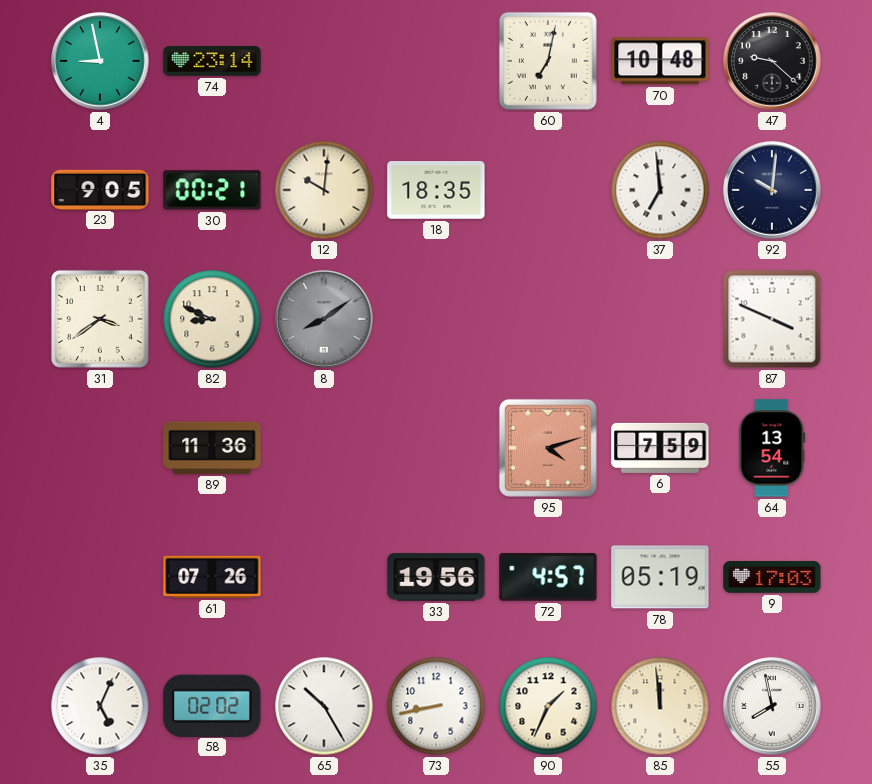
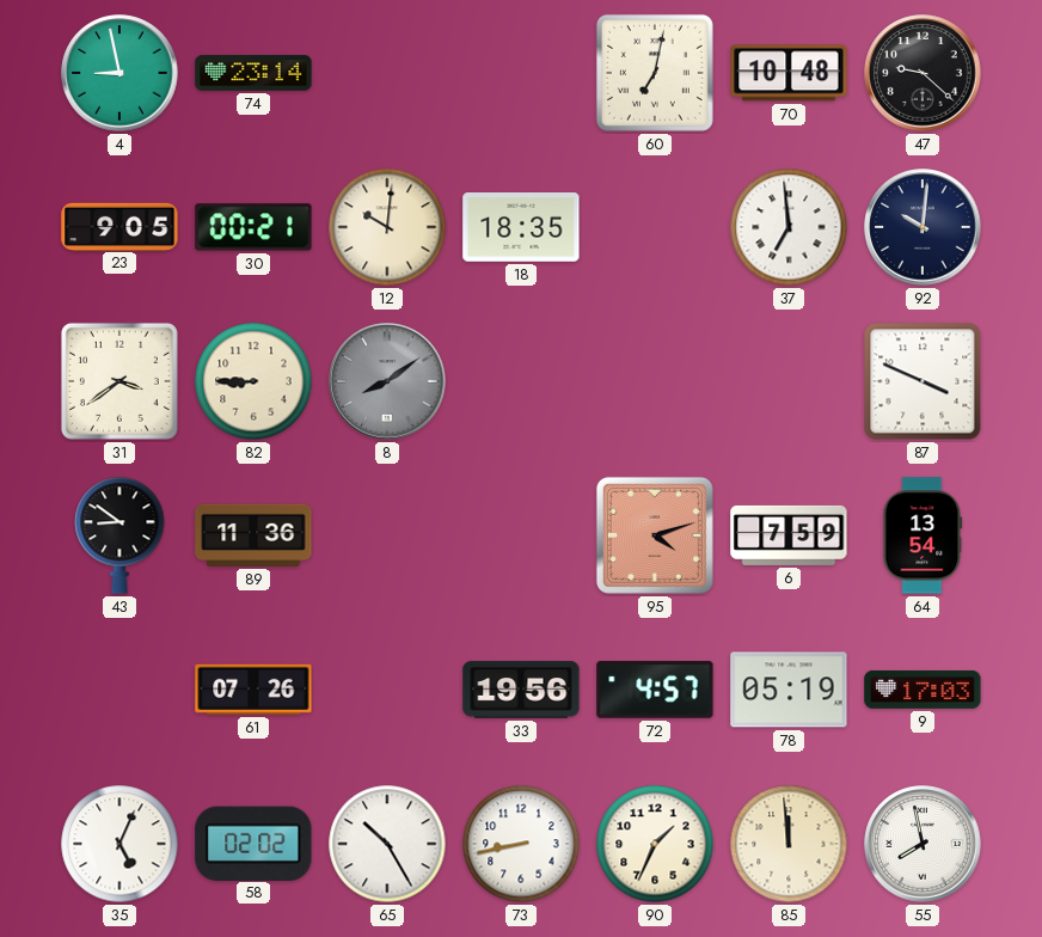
82: 8:49 -> 8:45
43: none -> 8:51
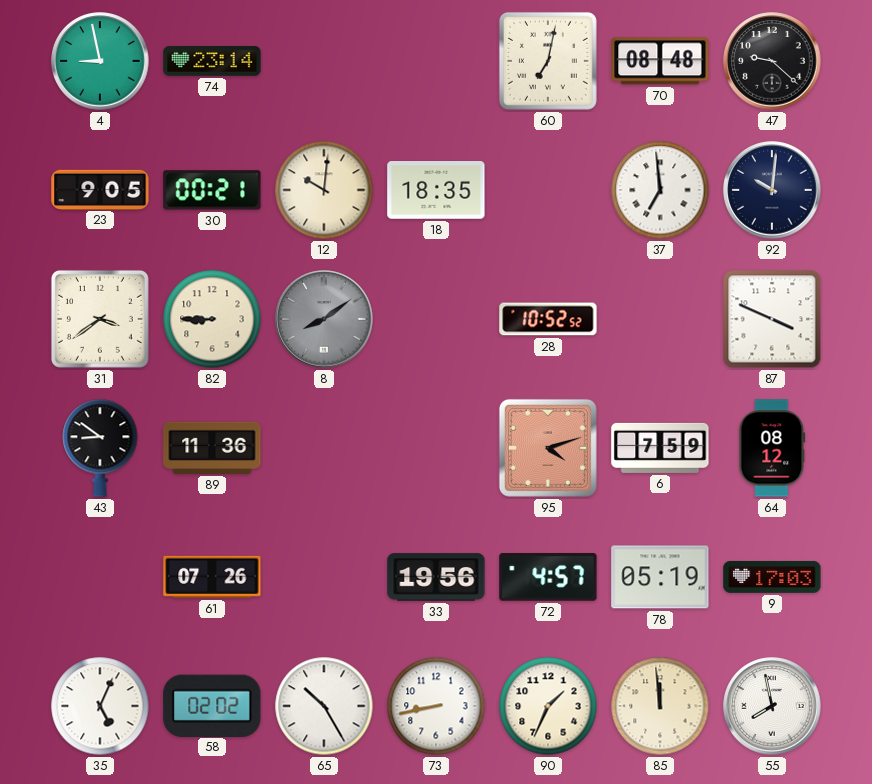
70: 10:48 -> 08:48
28: none -> 10:52
64: 13:54 -> 08:12
